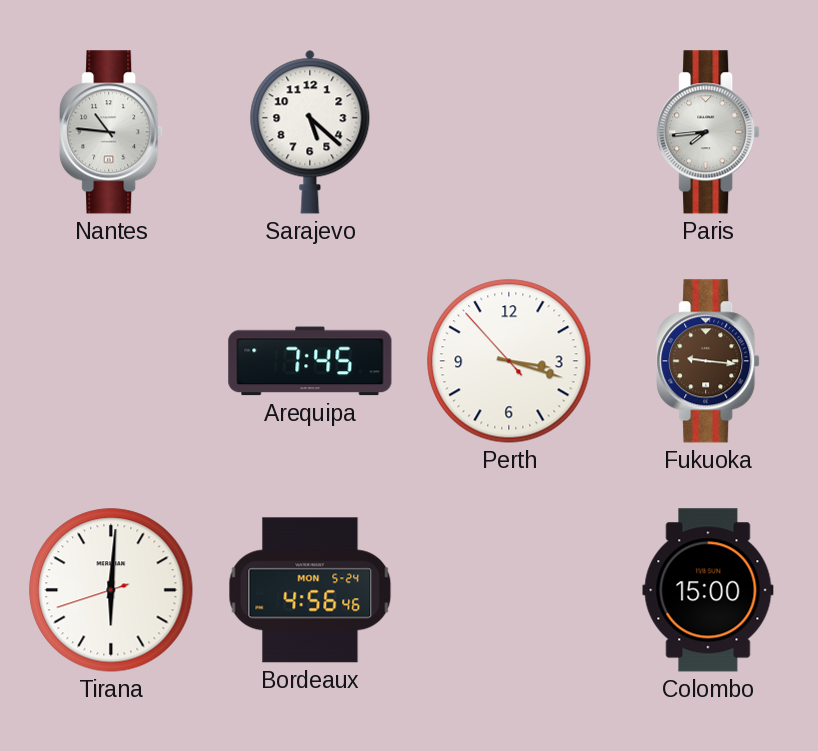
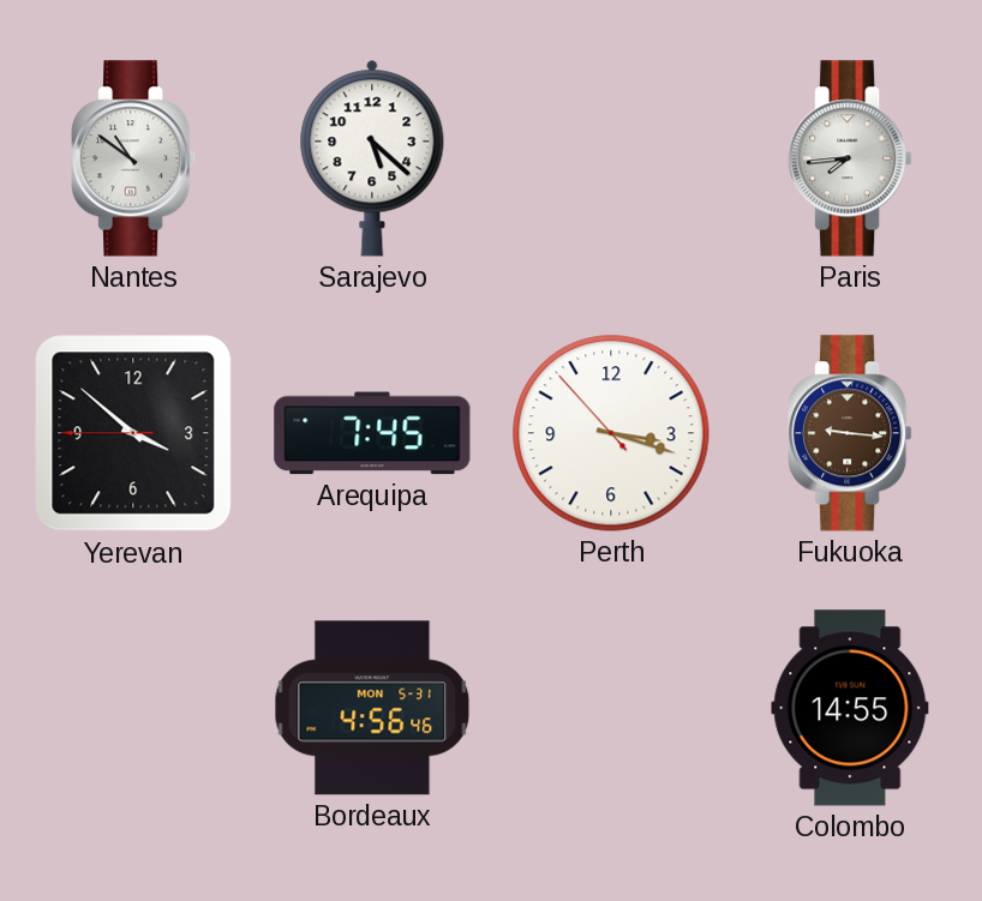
Nantes: 10:46 -> 10:51
Yerevan: none -> 3:51
Tirana: 6:00 -> none
Bordeaux date: MON 5-24 -> MON 5-31
Colombo: 15:00 -> 14:55
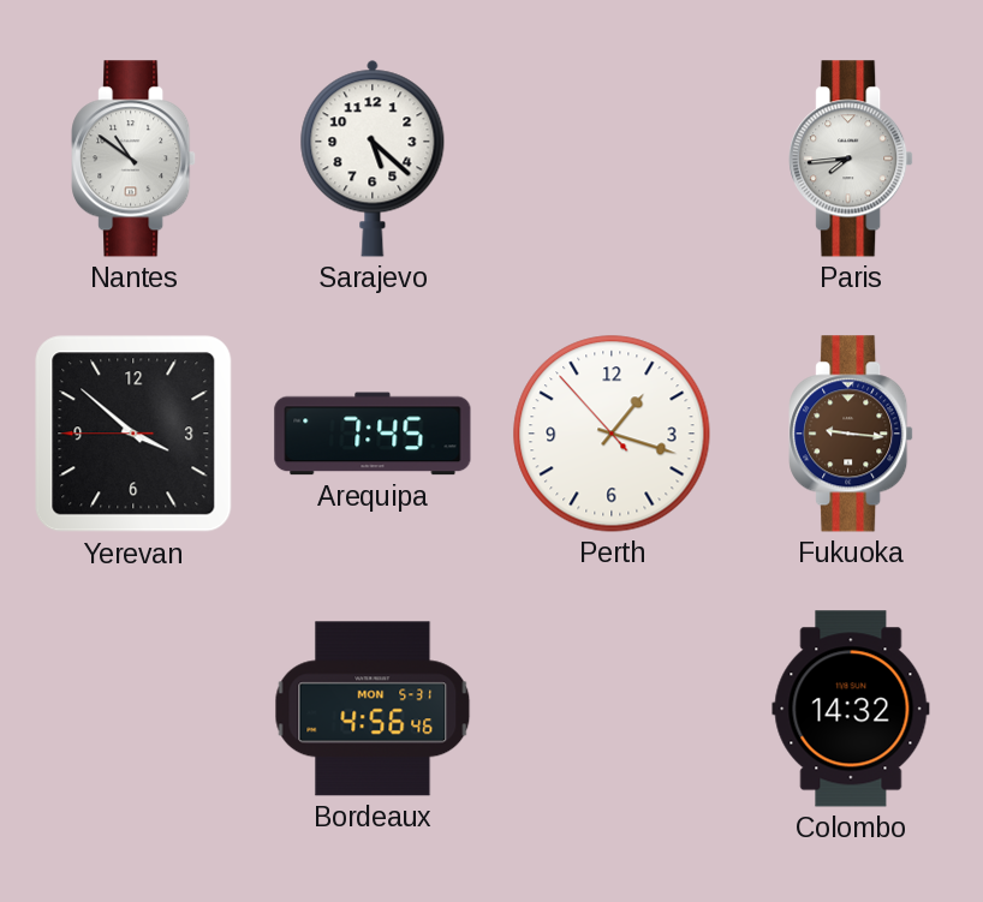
Perth: 3:17 -> 1:17
Colombo: 14:55 -> 14:32
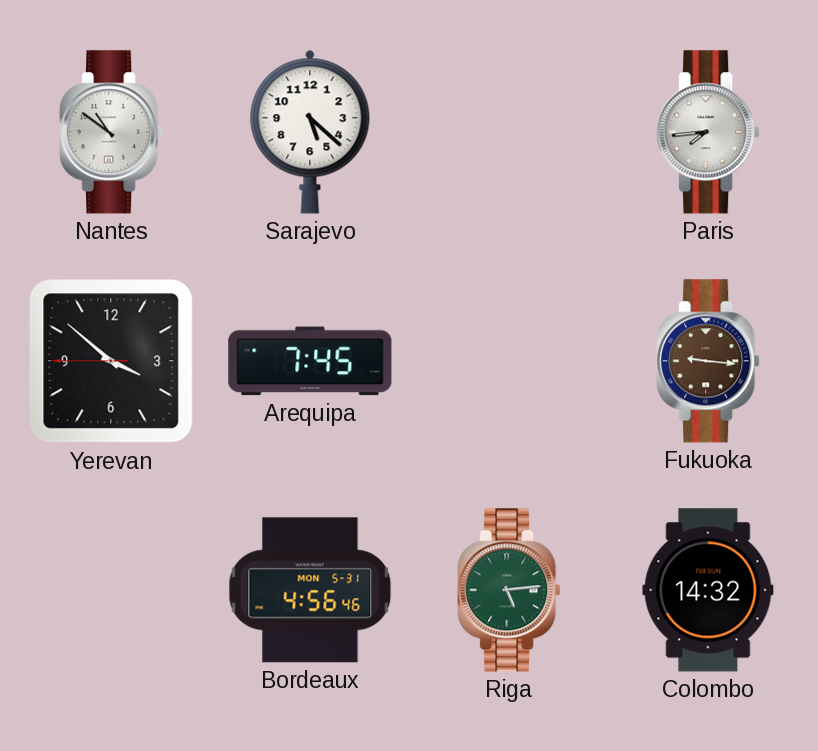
Perth: 1:17 -> none
Riga: none -> 5:14
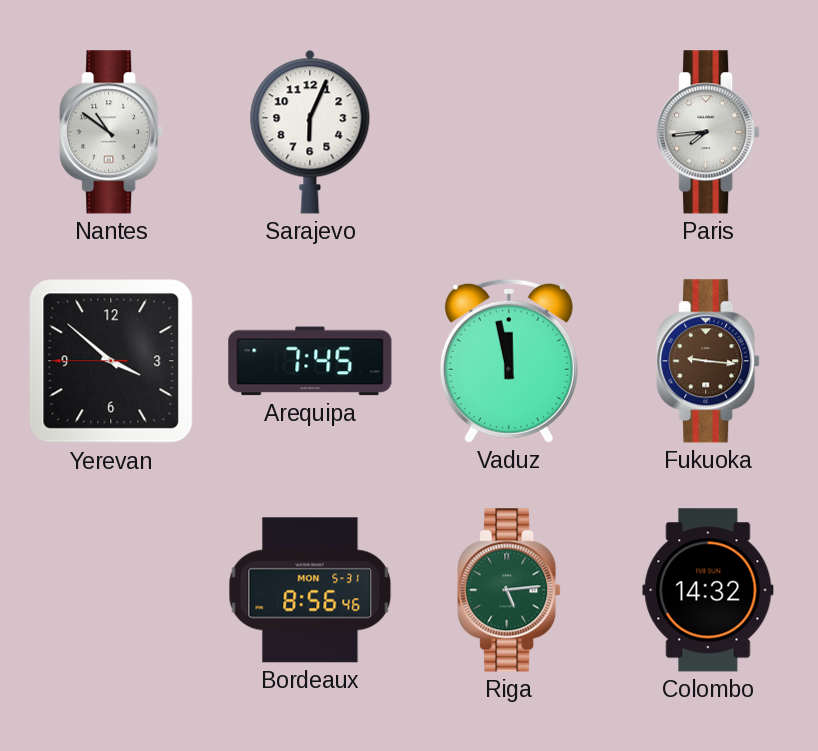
Sarajevo: 5:22 -> 6:04
Vaduz: none -> 11:58
Bordeaux: 4:56 -> 8:56
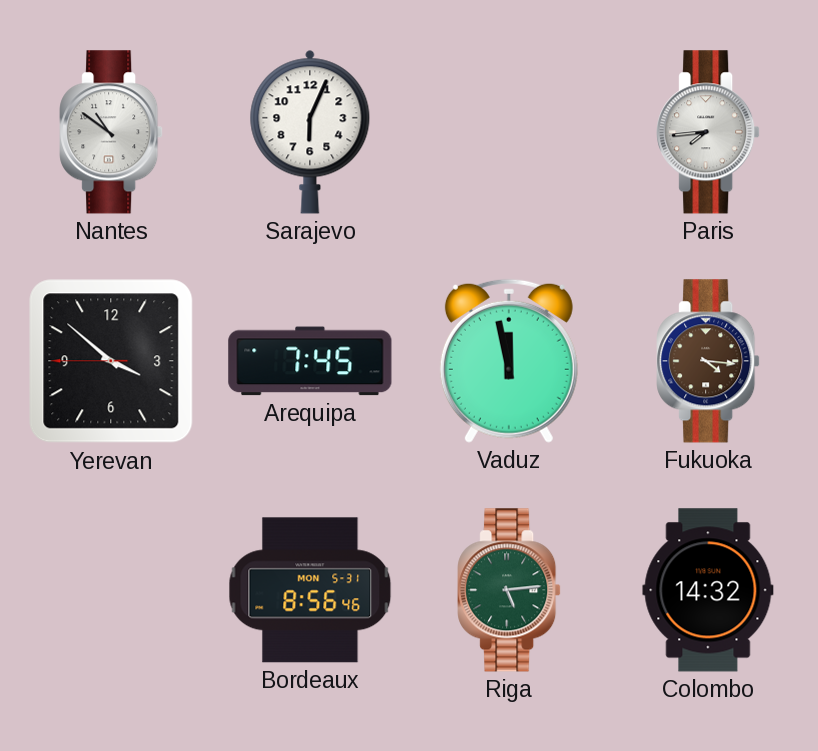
Fukuoka: 9:16 -> 4:16
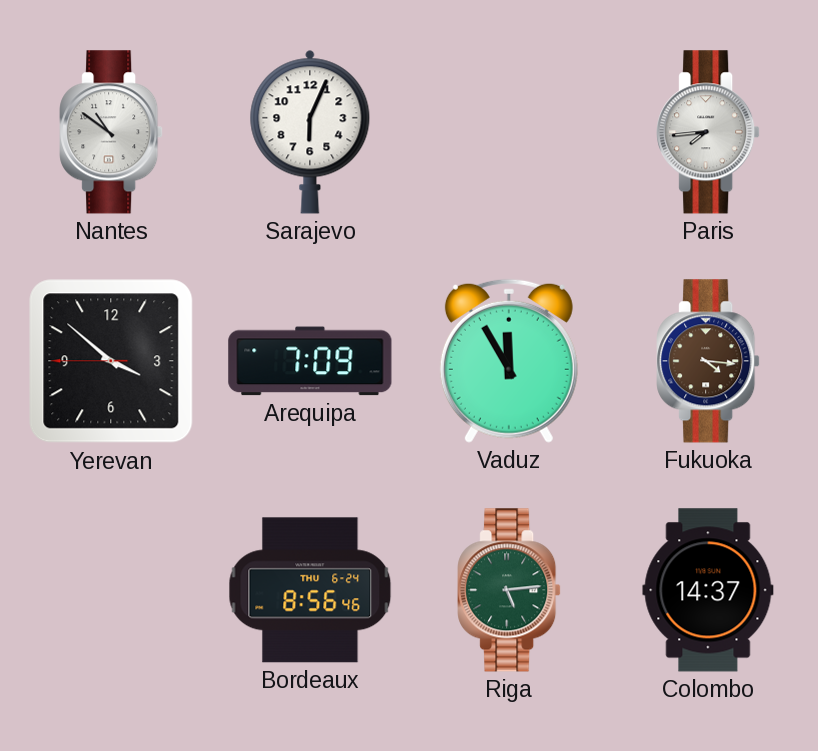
Arequipa: 7:45 -> 7:09
Vaduz: 11:58 -> 11:55
Bordeaux date: MON 5-31 -> THU 6-24
Colombo: 14:32 -> 14:37
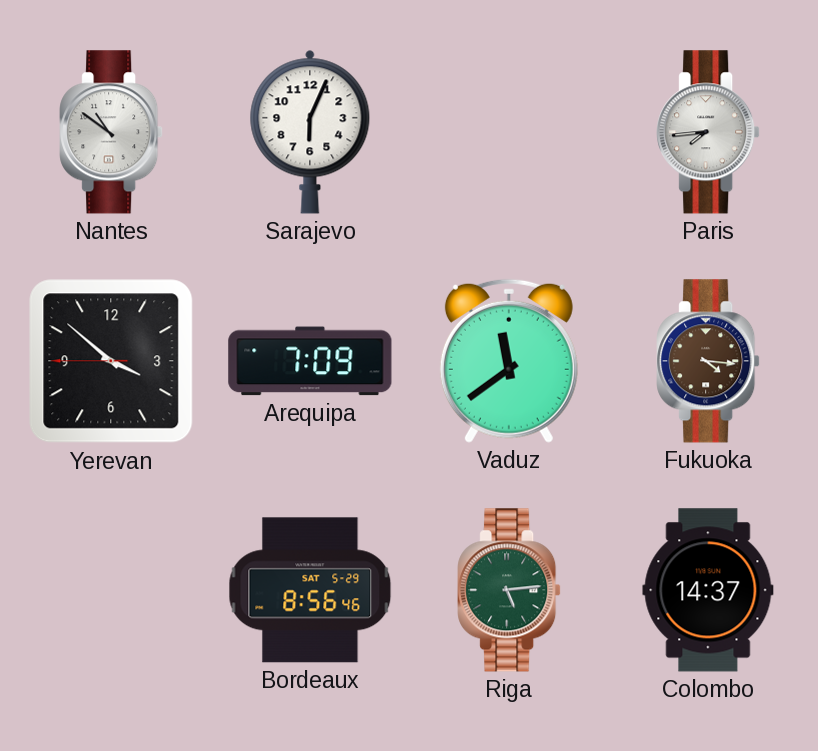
Vaduz: 11:55 -> 11:39
Bordeaux date: THU 6-24 -> SAT 5-29
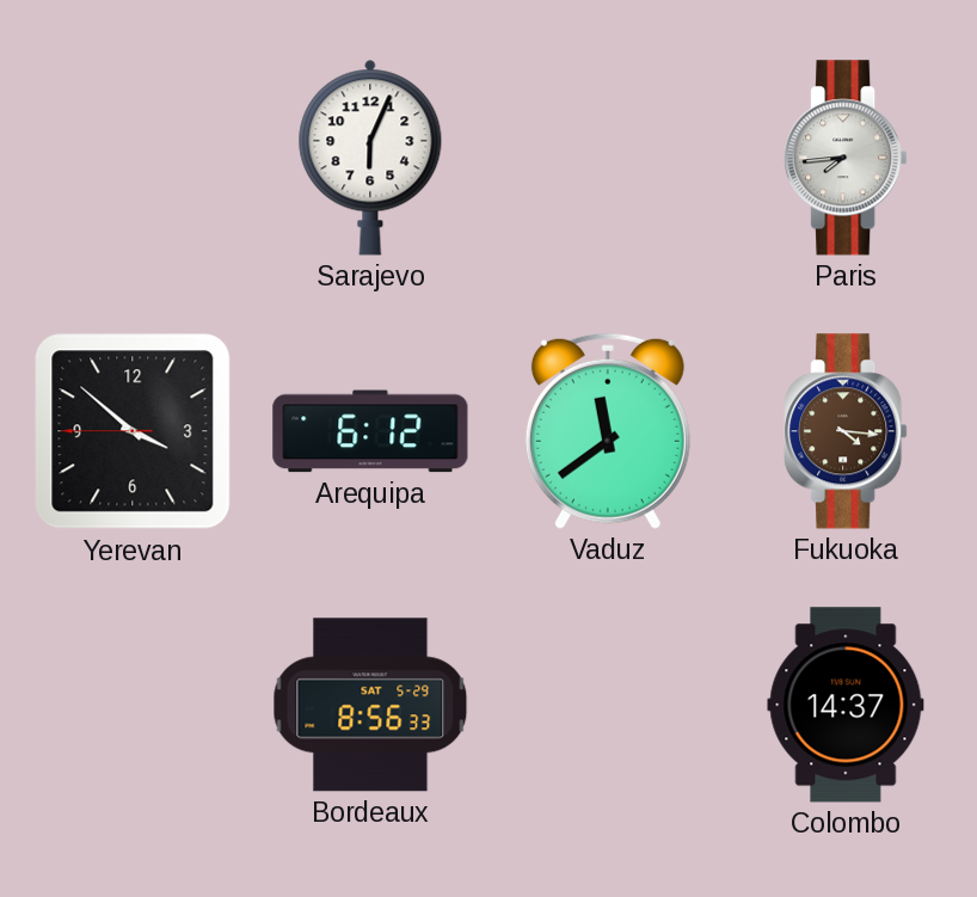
Nantes: 10:51 -> none
Arequipa: 7:09 -> 6:12
Bordeaux: 8:56:46 -> 8:56:33
Riga: 5:14 -> none
